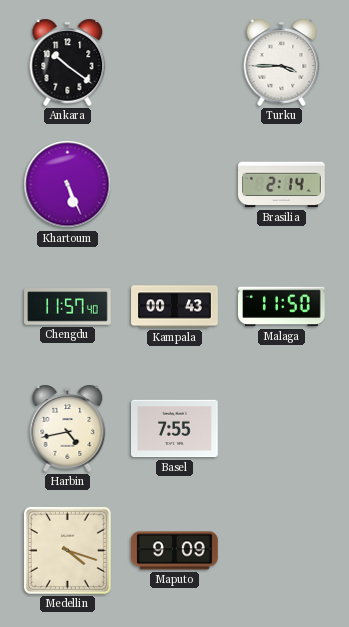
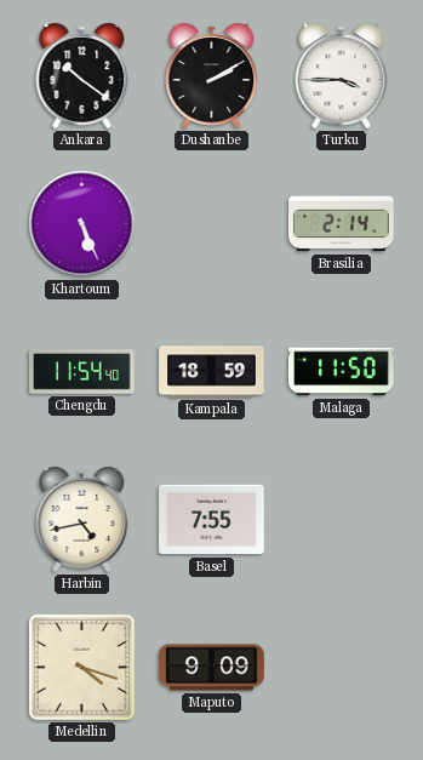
Dushanbe: none -> 2:10
Chengdu: 11:57 -> 11:54
Kampala: 00:43 -> 18:59
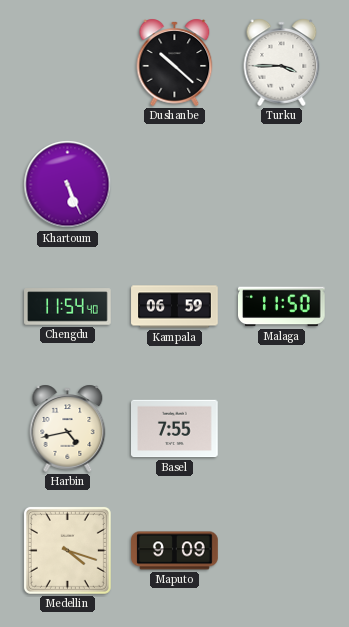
Ankara: 10:21 -> none
Dushanbe: 2:10 -> 10:22
Brasilia: 2:14 -> none
Kampala: 18:59 -> 06:59
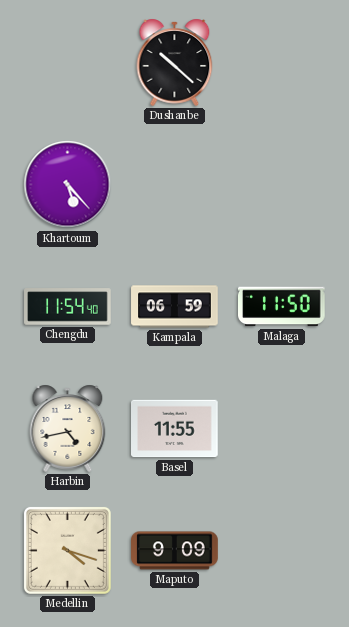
Turku: 3:45 -> none
Khartoum: 5:26 -> 5:23
Basel: 7:55 -> 11:55
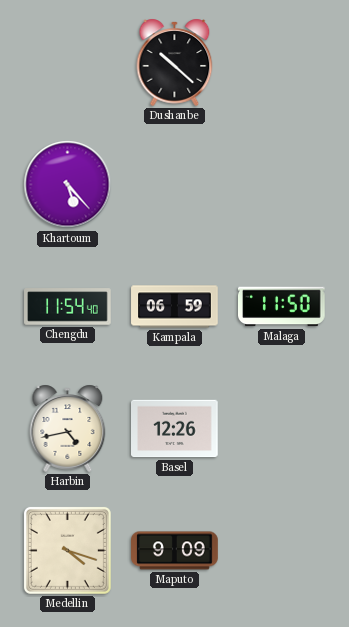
Basel: 11:55 -> 12:26
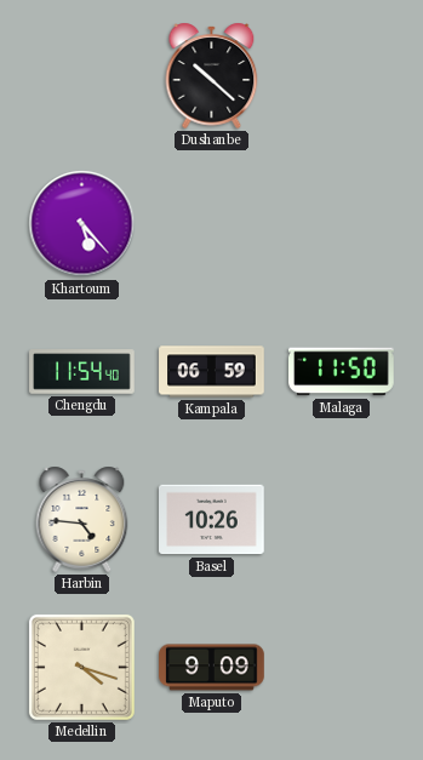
Harbin: 4:43 -> 4:46
Basel: 12:26 -> 10:26
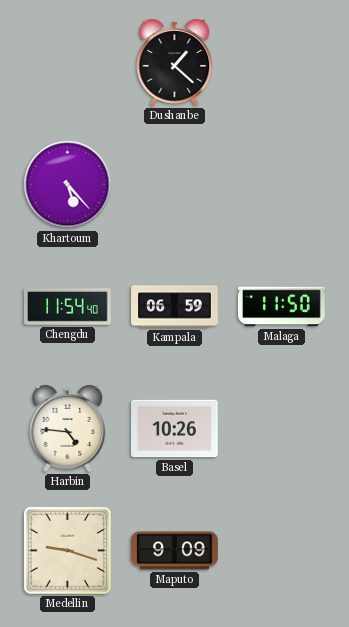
Dushanbe: 10:22 -> 1:22
Medellin: 4:18 -> 9:18
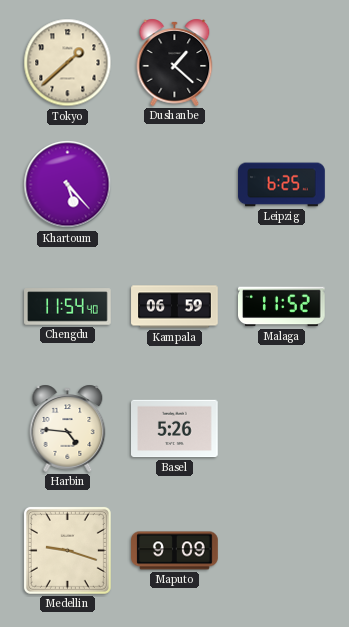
Tokyo: none -> 1:38
Leipzig: none -> 6:25
Malaga: 11:50 -> 11:52
Basel: 10:26 -> 5:26
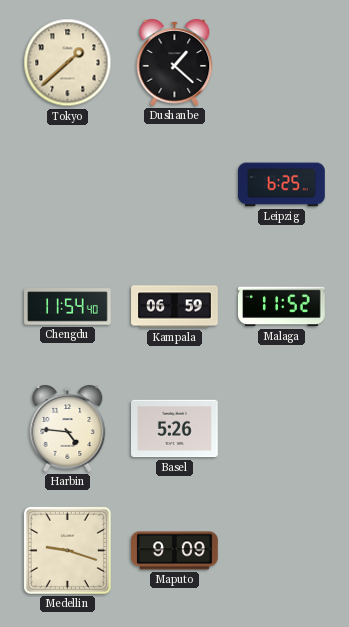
Khartoum: 5:23 -> none
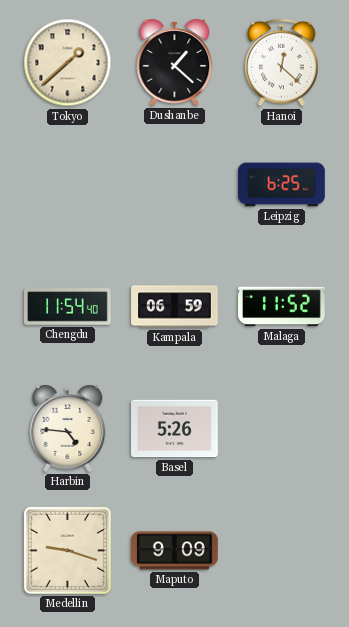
Hanoi: none -> 12:22
